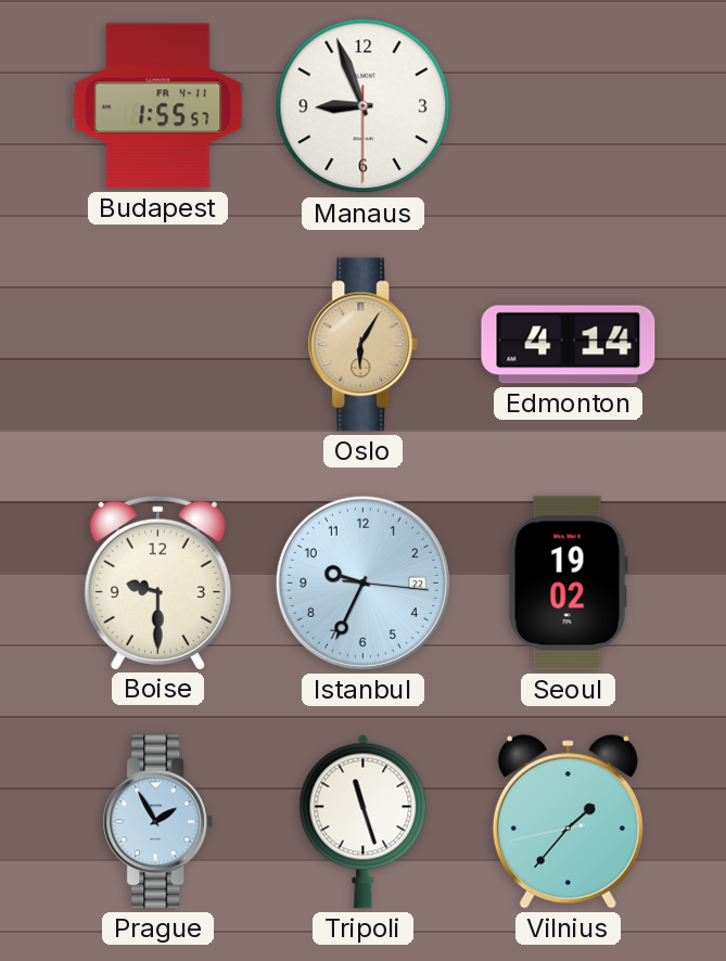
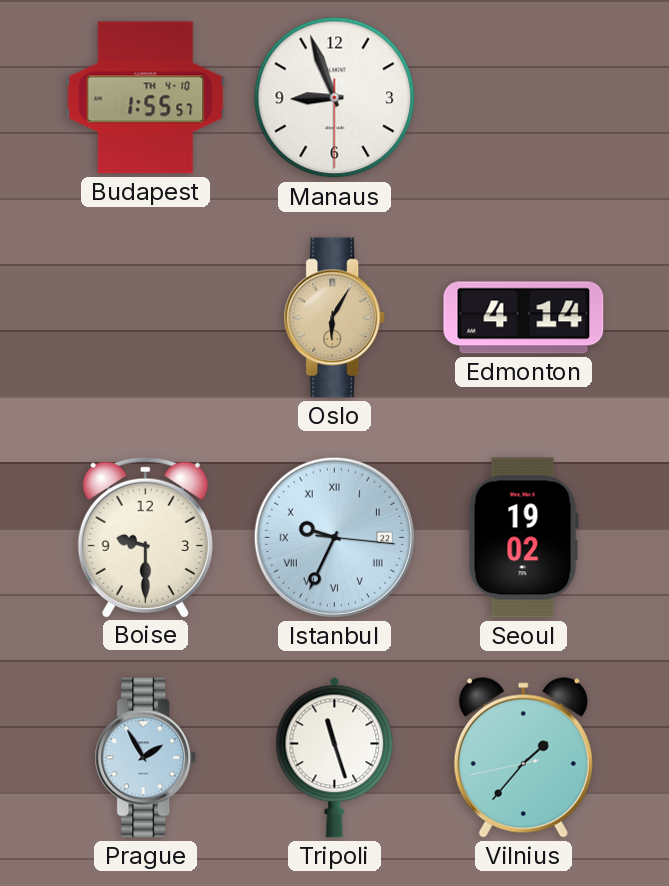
Budapest date: FR 4-11 -> TH 4-10
Istanbul numerals: Arabic -> Roman
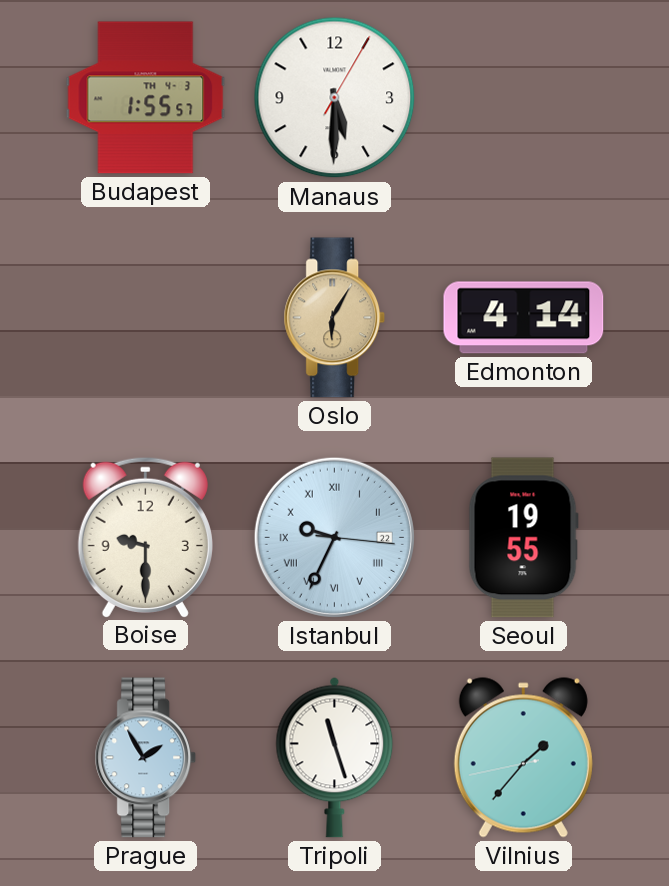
Budapest date: TH 4-10 -> TH 4-3
Manaus: 8:56 -> 5:30
Seoul: 19:02 -> 19:55
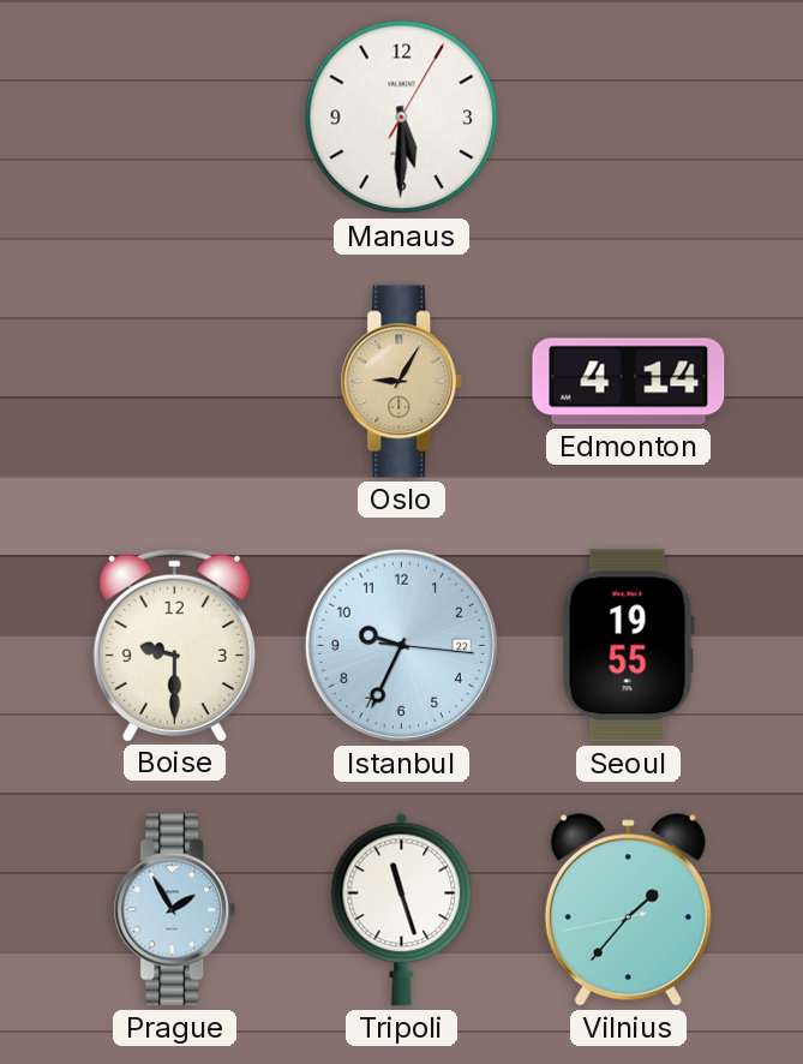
Budapest: 1:55 -> none
Oslo: 6:05 -> 9:05
Istanbul numerals: Roman -> Arabic
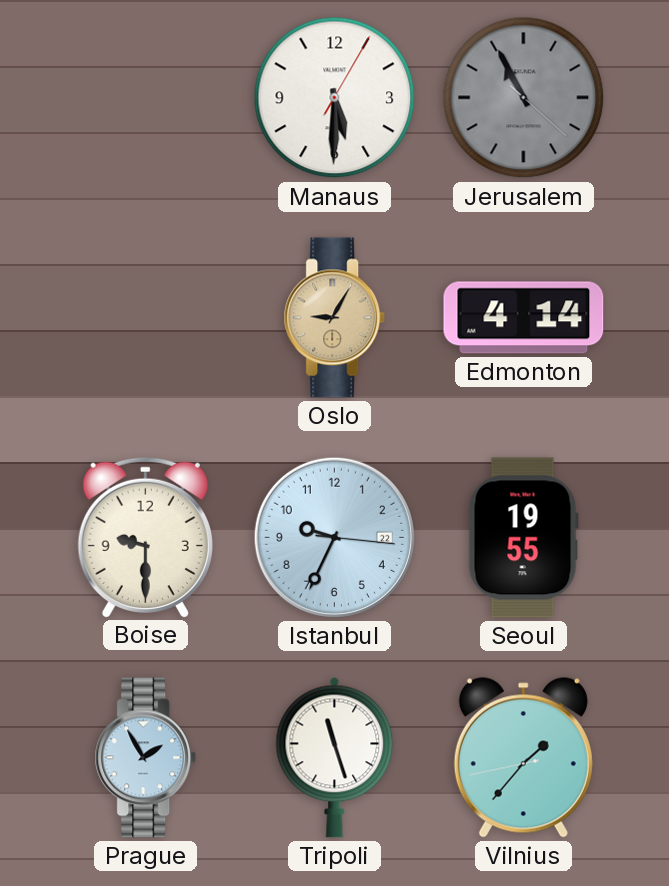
Jerusalem: none -> 10:55
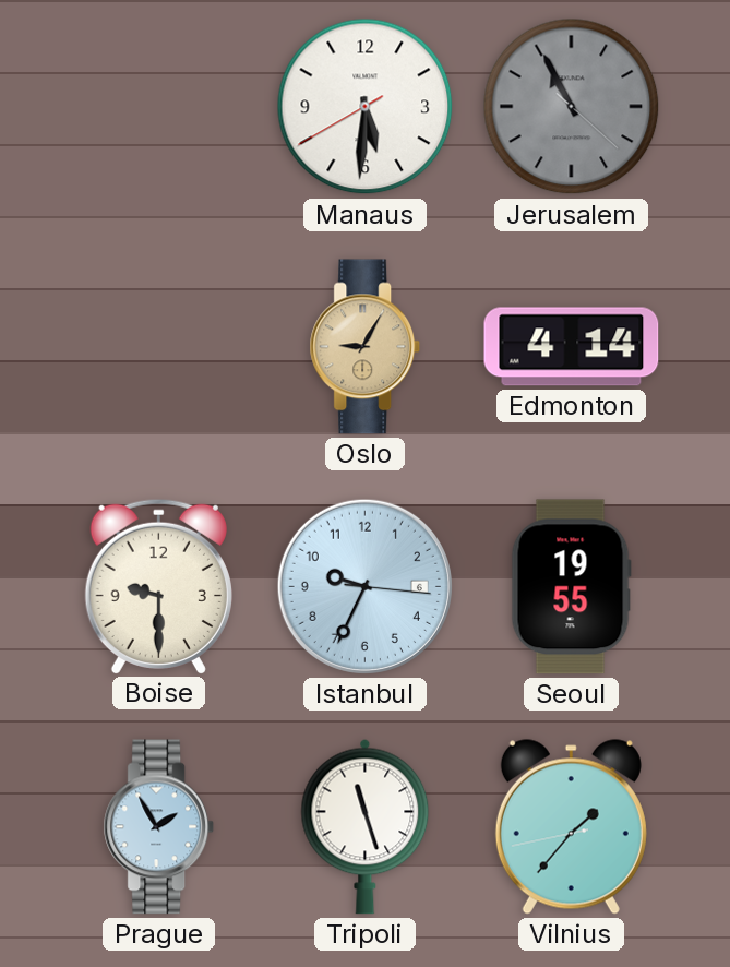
Manaus: 5:30:05 -> 5:30:40
Istanbul date: 22 -> 6
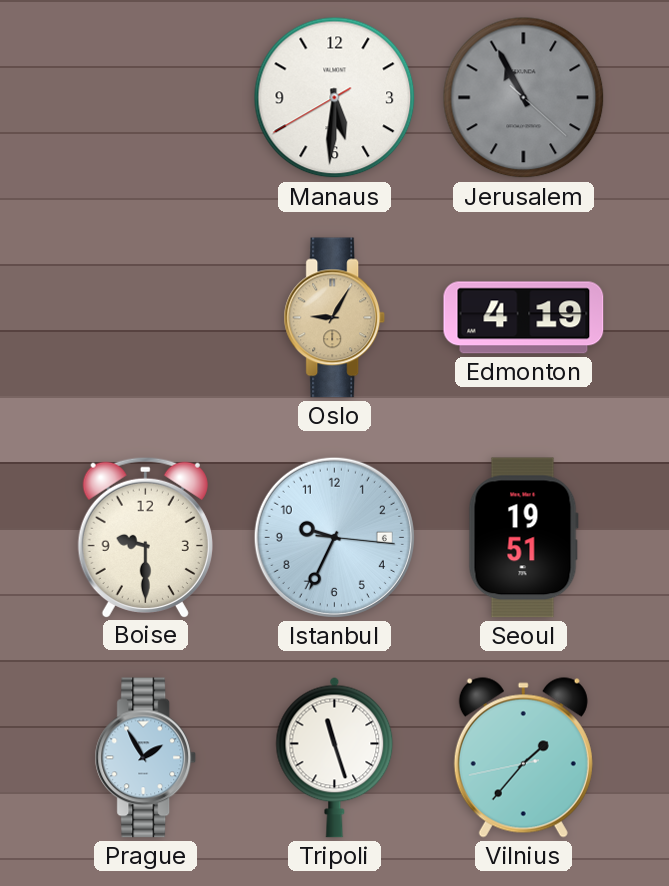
Edmonton: 4:14 -> 4:19
Seoul: 19:55 -> 19:51
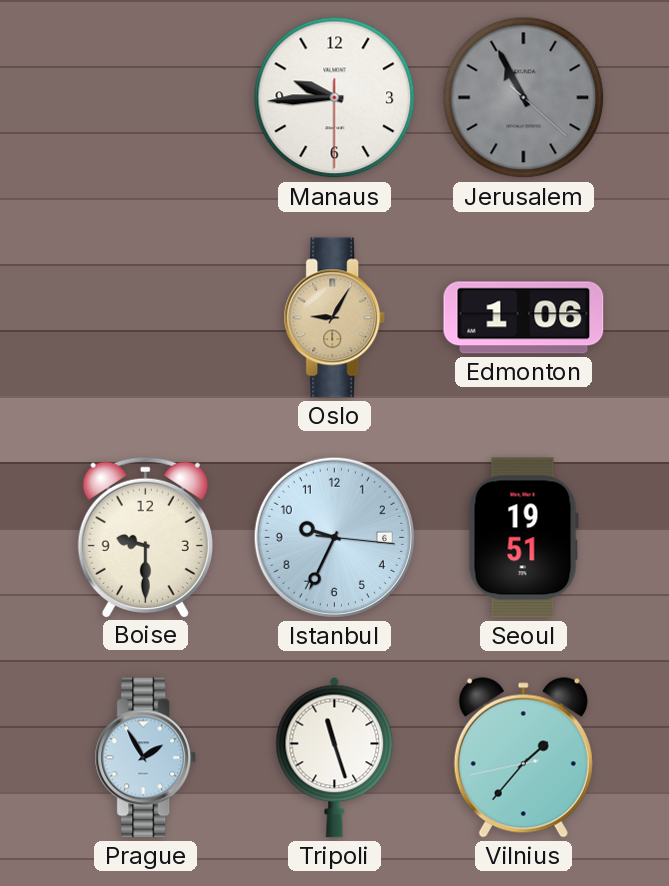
Manaus: 5:30 -> 9:44
Edmonton: 4:19 -> 1:06
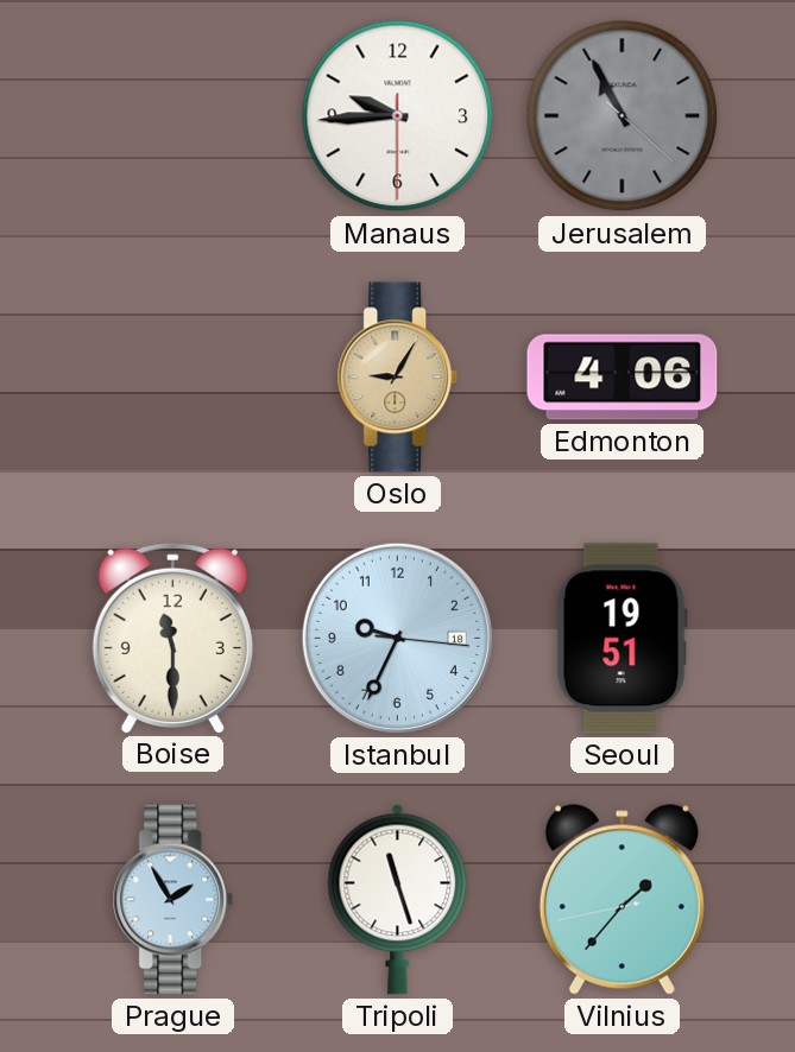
Edmonton: 1:06 -> 4:06
Boise: 9:30 -> 11:30
Istanbul date: 6 -> 18
